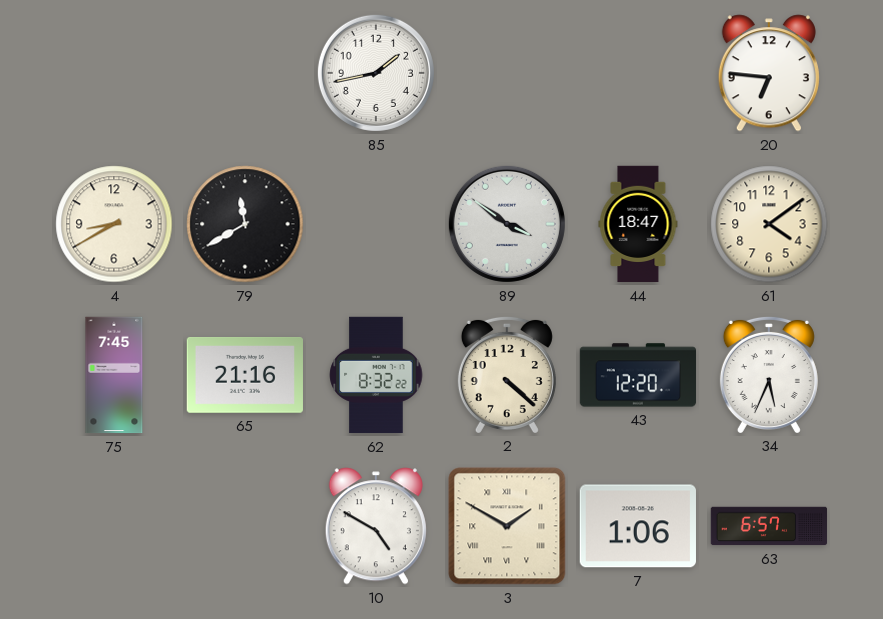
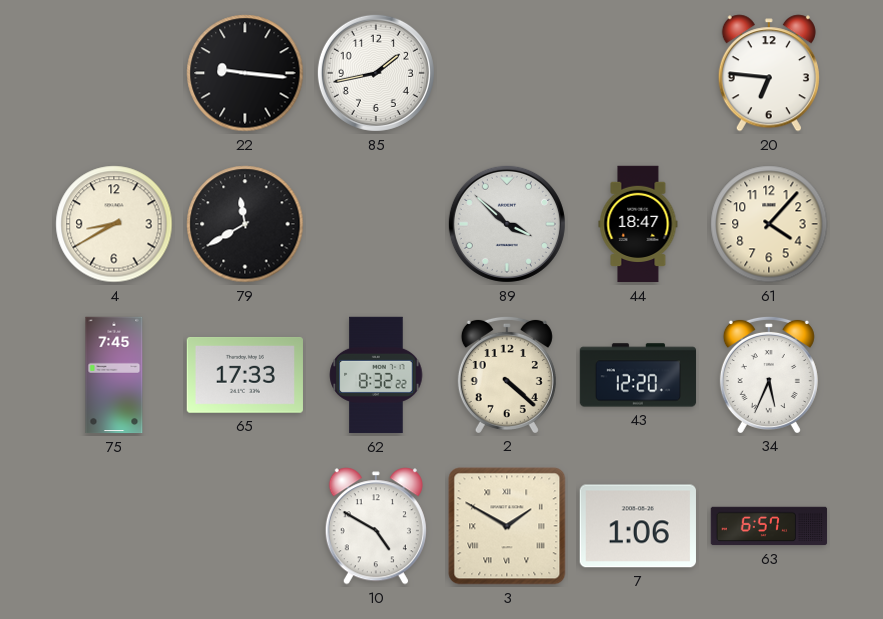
22: none -> 9:16
89: 3:51 -> 3:52
61: 4:09 -> 4:07
65: 21:16 -> 17:33
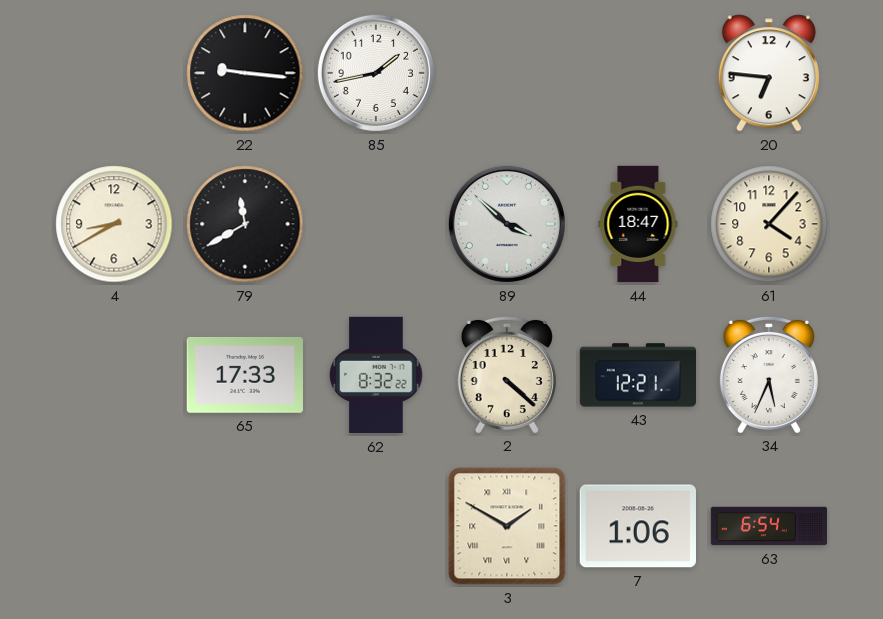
75: 7:45 -> none
43: 12:20 -> 12:21
10: 4:50 -> none
63: 6:57 -> 6:54
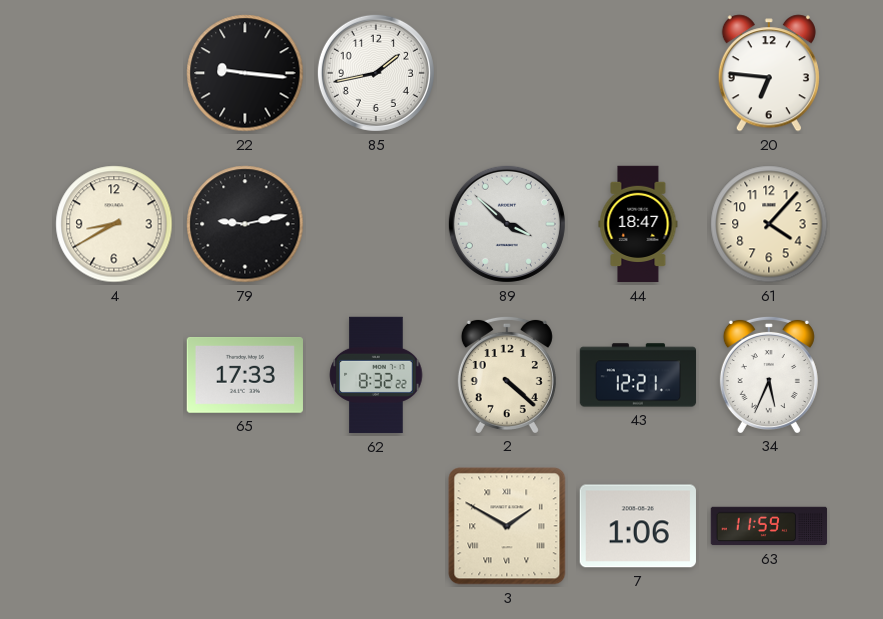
79: 11:40 -> 9:13
63: 6:54 -> 11:59
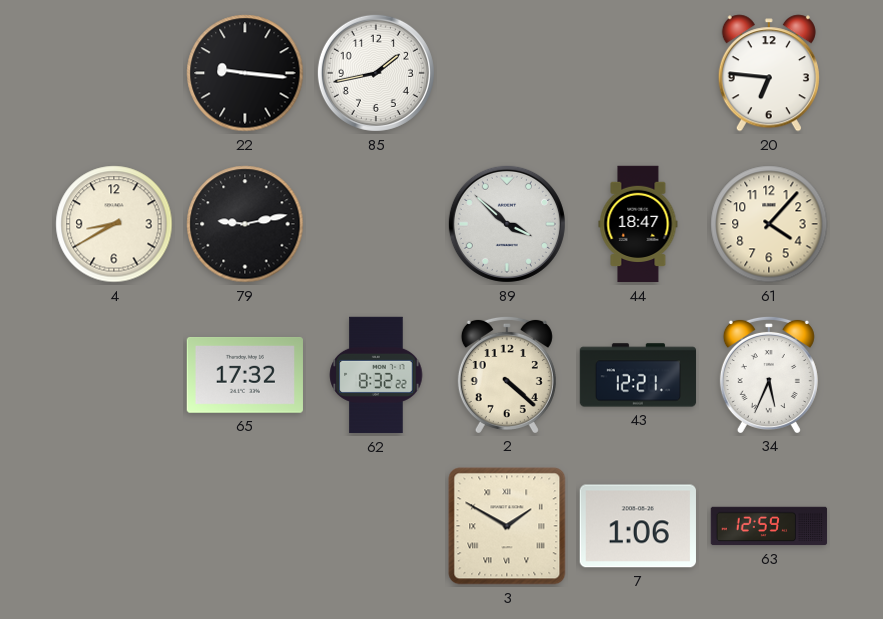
65: 17:33 -> 17:32
63: 11:59 -> 12:59
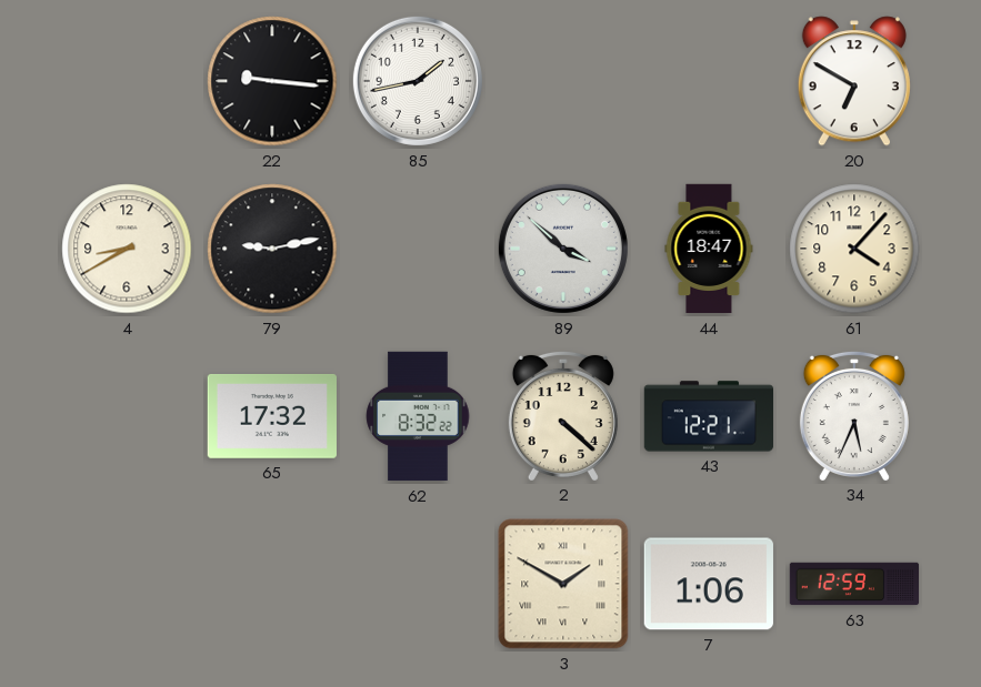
20: 6:46 -> 6:50
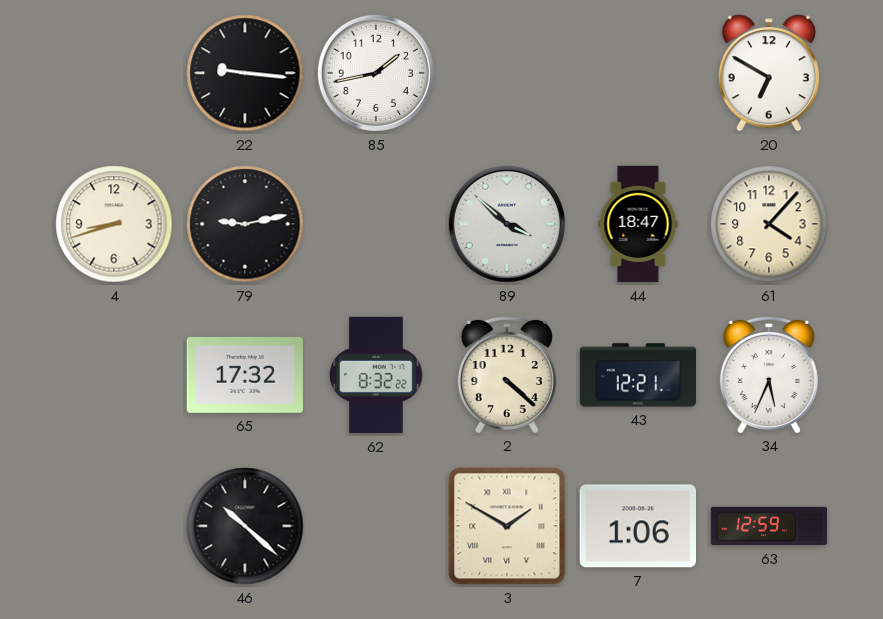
4: 8:40 -> 8:42
46: none -> 10:22
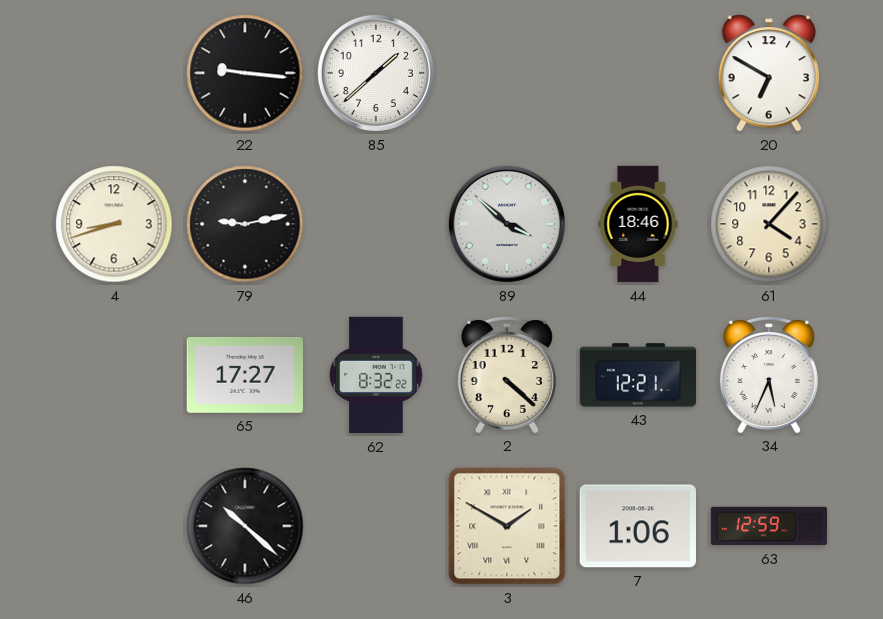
85: 1:43 -> 1:38
44: 18:47 -> 18:46
65: 17:32 -> 17:27
